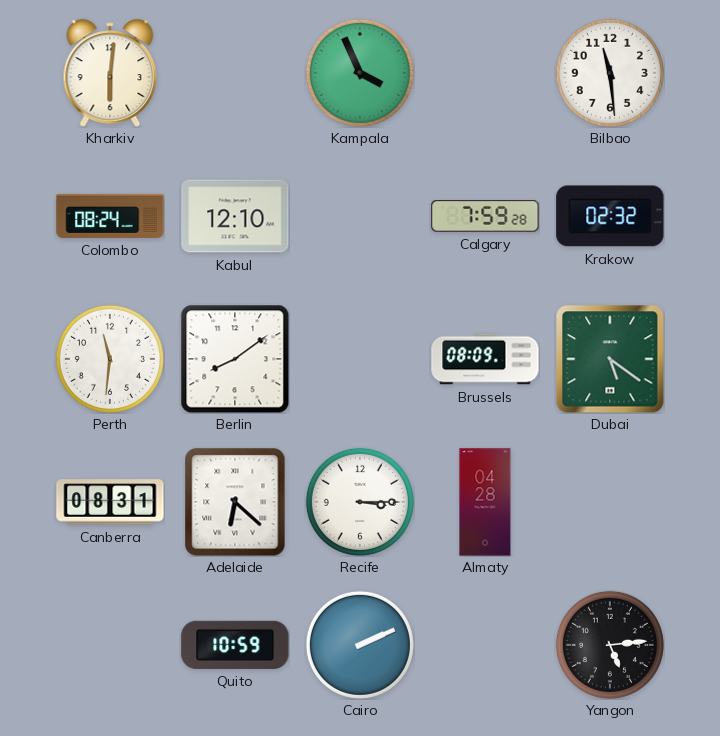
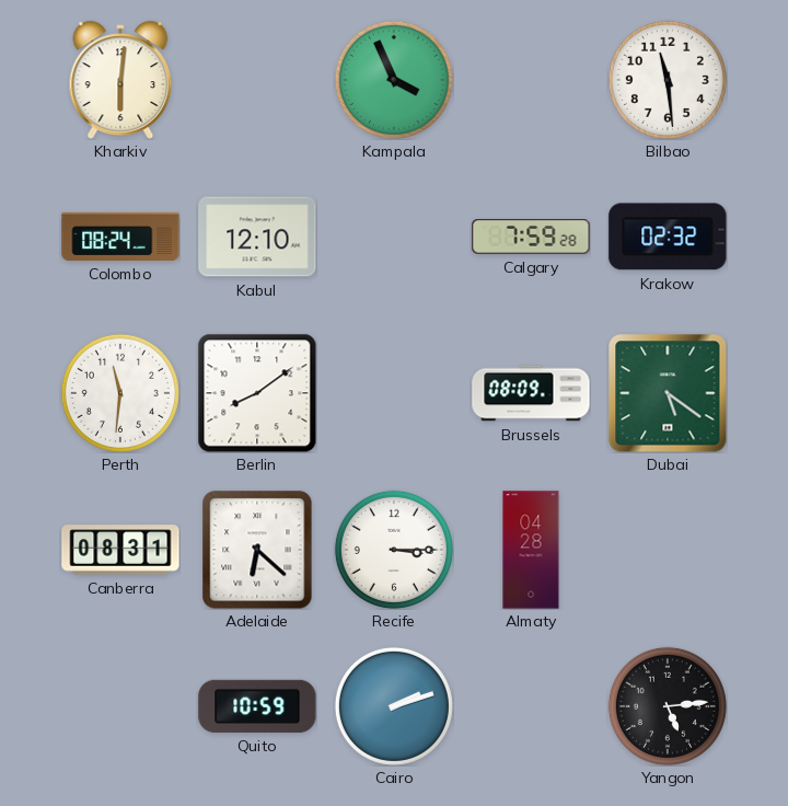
Cairo: 2:11 -> 2:12
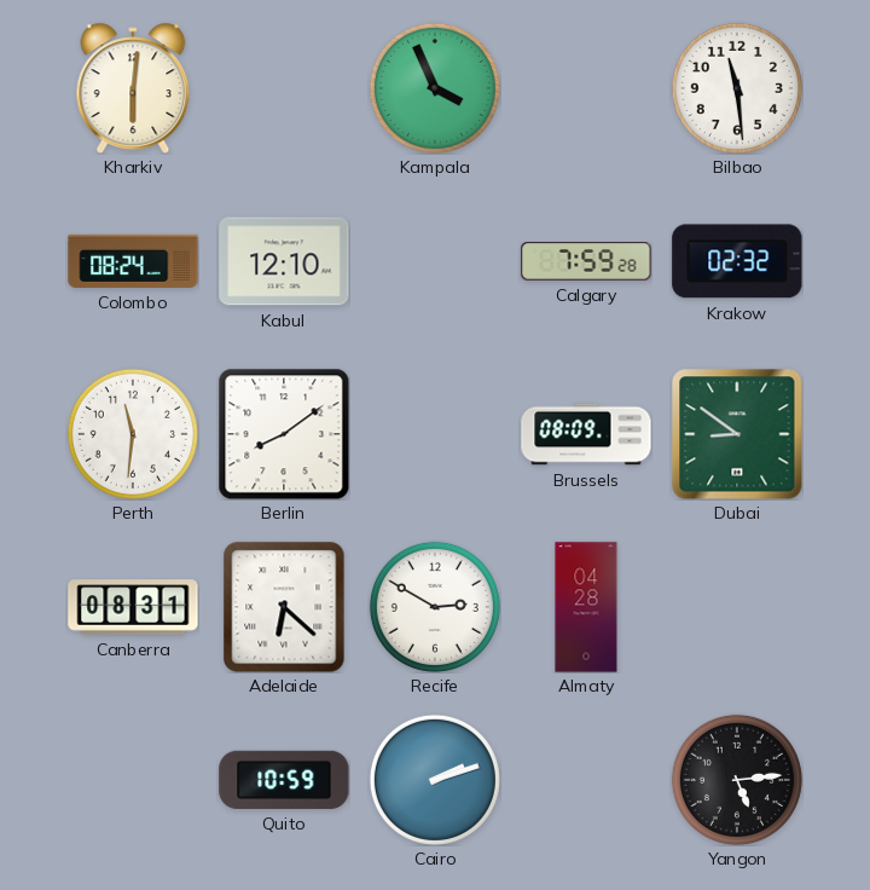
Dubai: 5:21 -> 8:51
Recife: 3:15 -> 2:50
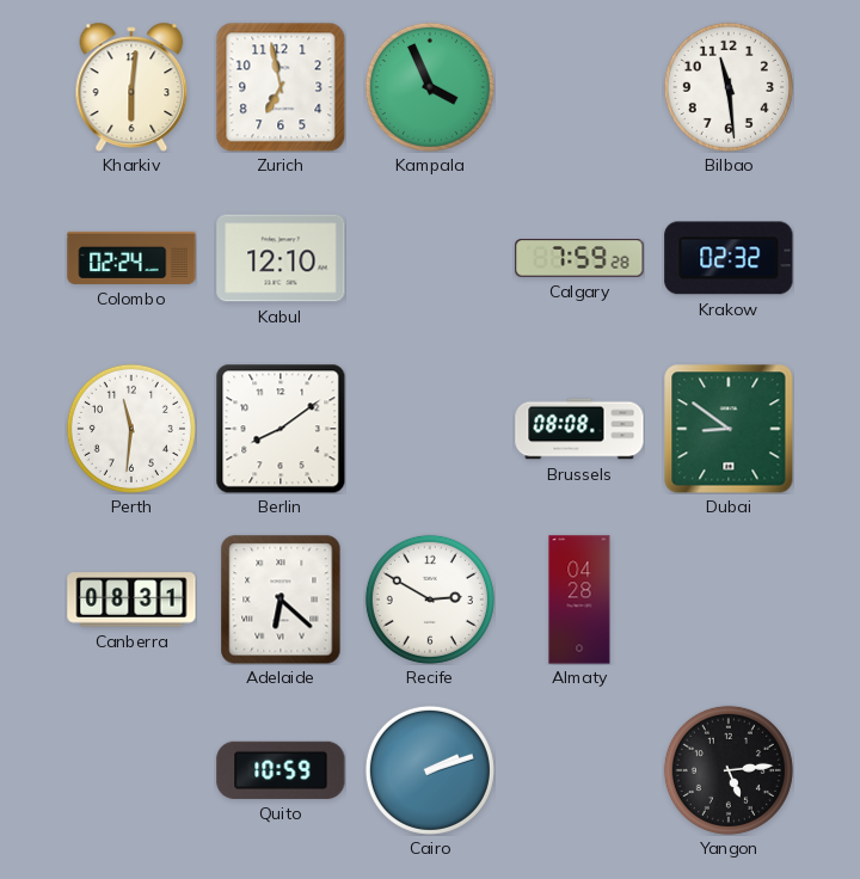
Zurich: none -> 6:58
Colombo: 08:24 -> 02:24
Brussels: 08:09 -> 08:08
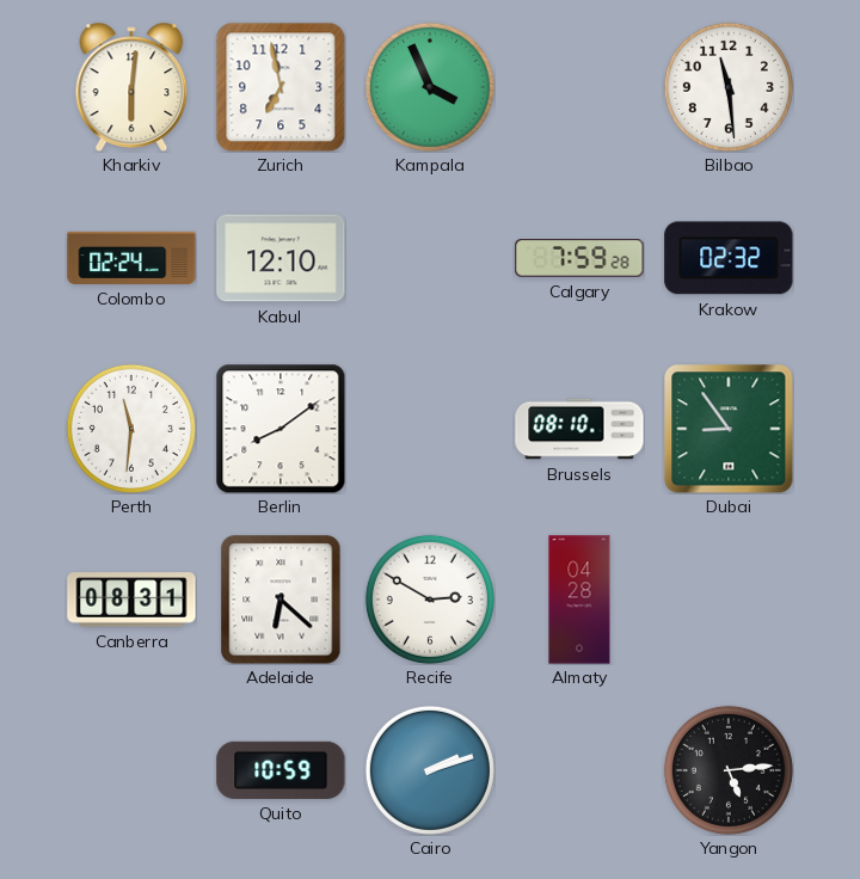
Brussels: 08:08 -> 08:10
Dubai: 8:51 -> 8:54
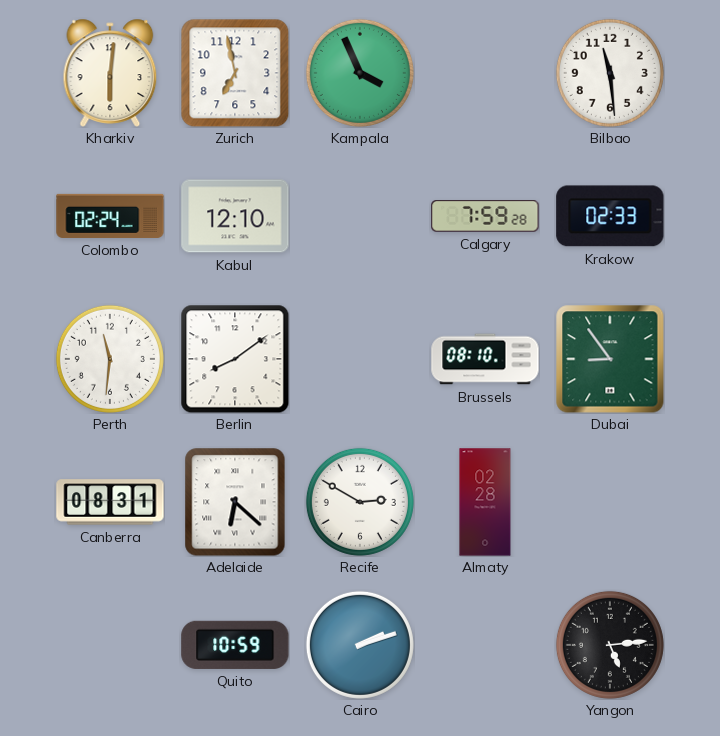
Krakow: 02:32 -> 02:33
Almaty: 04:28 -> 02:28
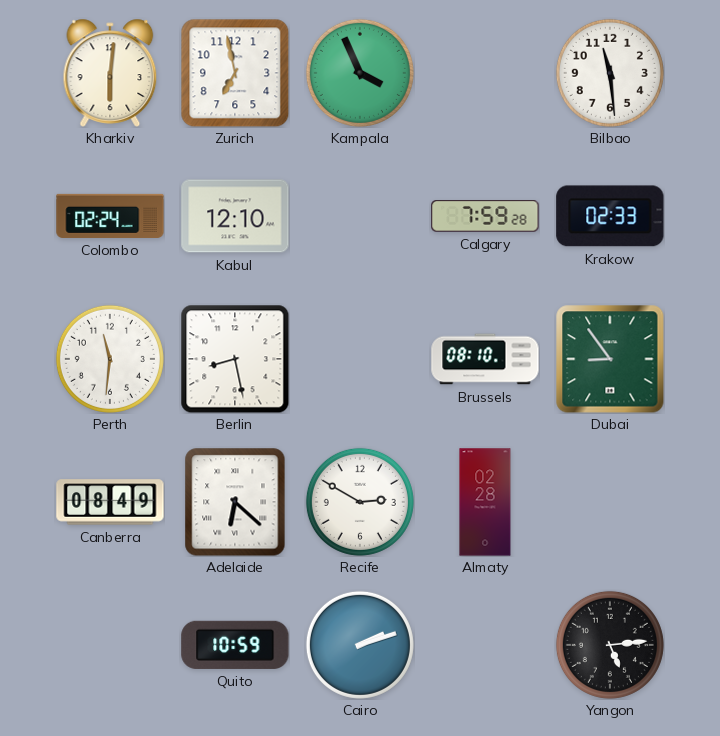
Berlin: 8:09 -> 8:28
Canberra: 08:31 -> 08:49
